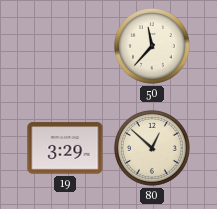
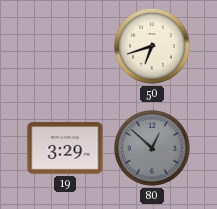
50: 11:37 -> 6:42
80 dial: cream -> grey
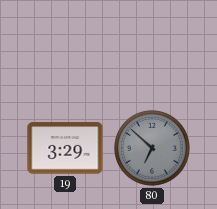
50: 6:42 -> none
80: 12:52 -> 6:52
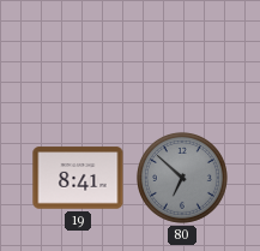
19: 3:29 -> 8:41
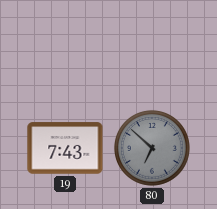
19: 8:41 -> 7:43
